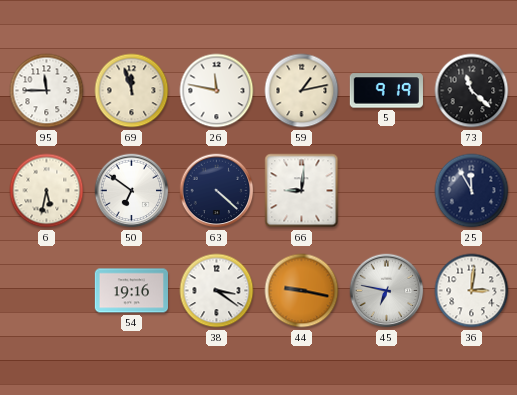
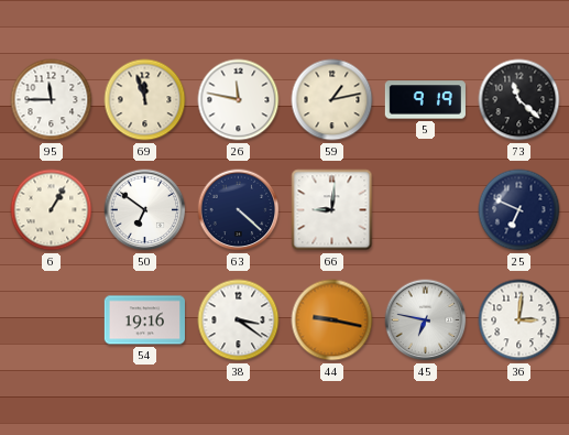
6: 5:32 -> 1:05
25: 11:55 -> 6:49
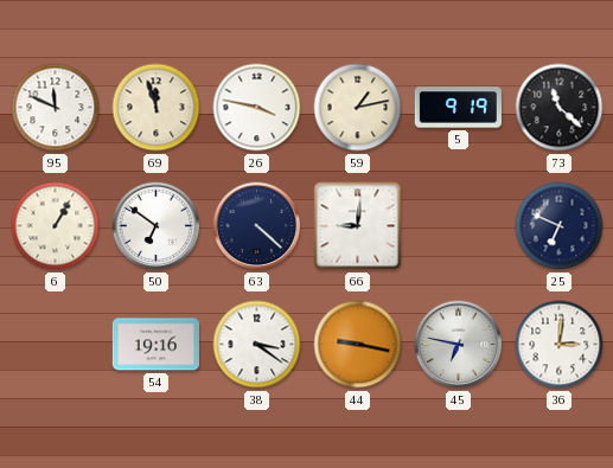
95: 11:45 -> 11:49
26: 11:47 -> 3:47
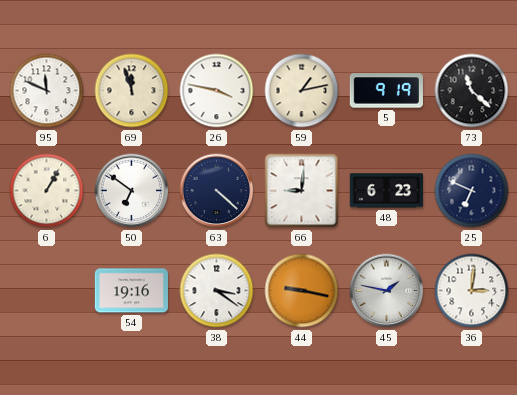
48: none -> 6:23
45: 6:47 -> 1:47
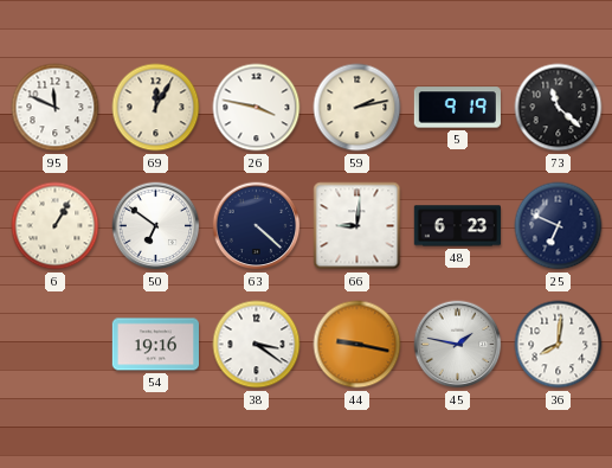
69: 11:57 -> 12:05
59: 1:13 -> 2:13
36: 3:01 -> 8:01
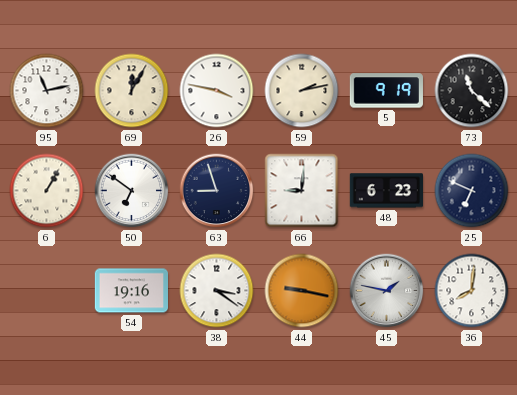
95: 11:49 -> 11:13
63: 4:22 -> 8:57
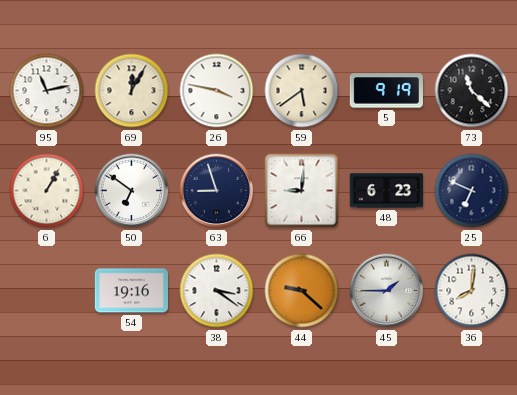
59: 2:13 -> 5:39
44: 9:17 -> 9:22
45: 1:47 -> 1:45
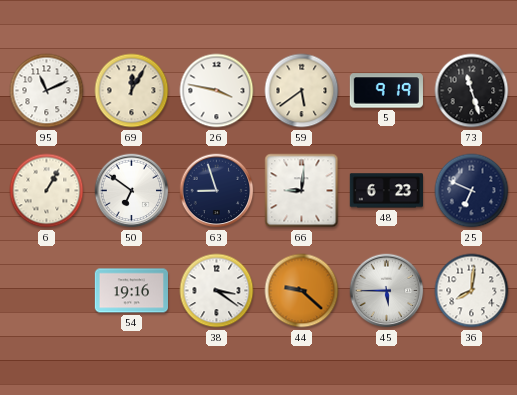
95: 11:13 -> 11:11
73: 11:22 -> 11:27
45: 1:45 -> 5:45
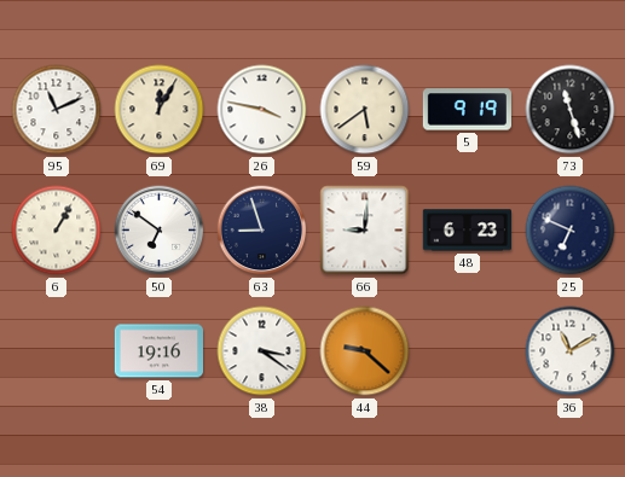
45: 5:45 -> none
36: 8:01 -> 11:10
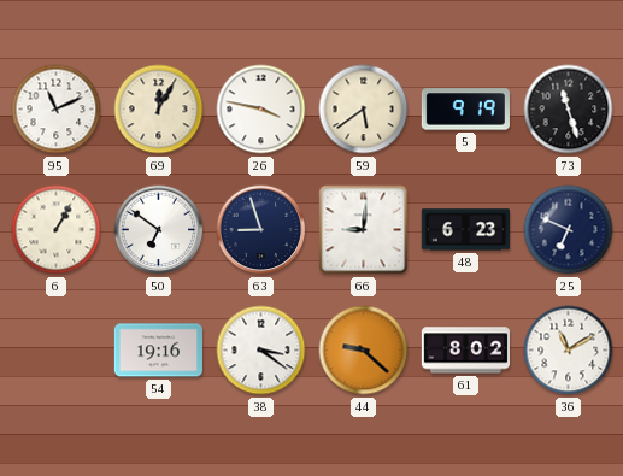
61: none -> 8:02
